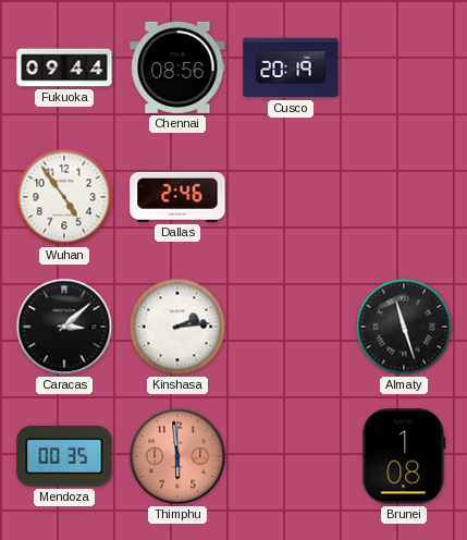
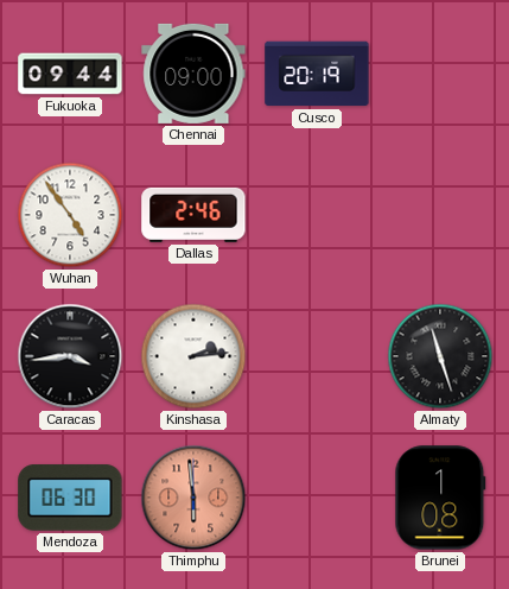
Chennai: 08:56 -> 09:00
Caracas: 3:08 -> 3:44
Mendoza: 00:35 -> 06:30
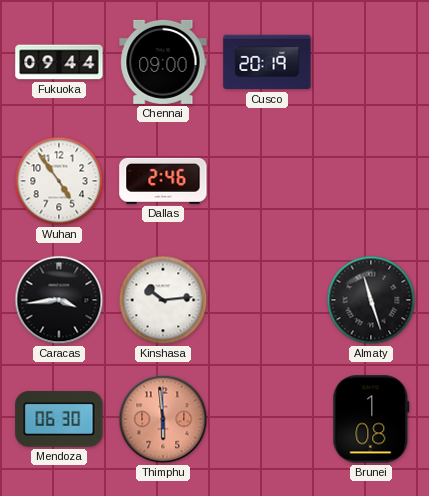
Kinshasa: 2:14 -> 10:14
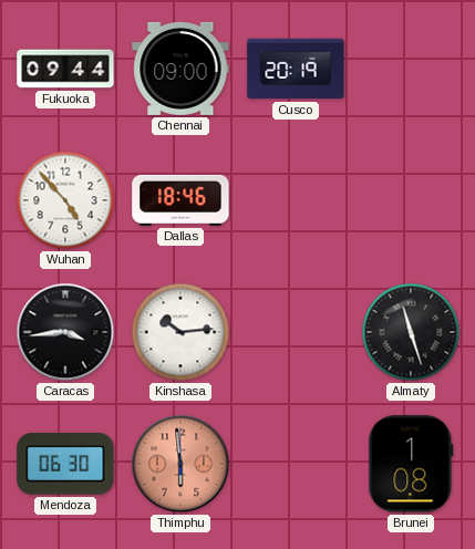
Wuhan: 4:54 -> 4:53
Dallas: 2:46 -> 18:46
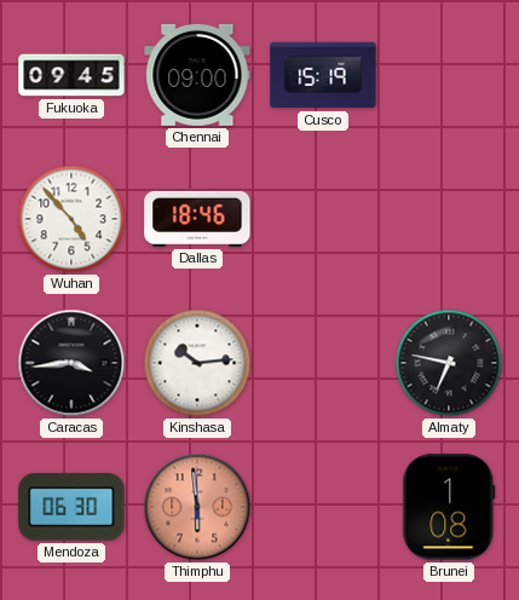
Fukuoka: 09:44 -> 09:45
Cusco: 20:19 -> 15:19
Almaty: 11:27 -> 6:47
